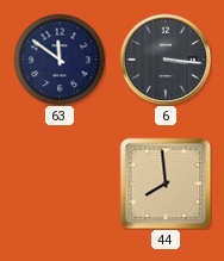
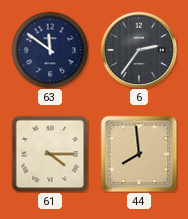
6: 3:16 -> 2:36
61: none -> 4:15
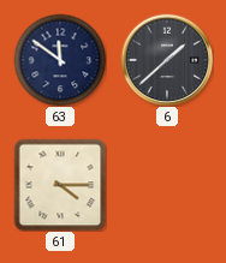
6: 2:36 -> 1:38
44: 7:59 -> none
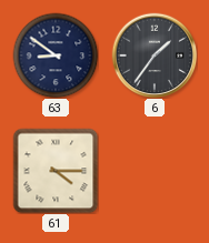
63: 11:51 -> 8:51
6: 1:38 -> 1:36
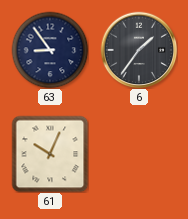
63: 8:51 -> 8:54
61: 4:15 -> 10:04
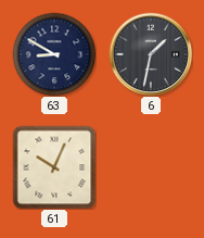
63: 8:54 -> 8:50
6: 1:36 -> 1:32
